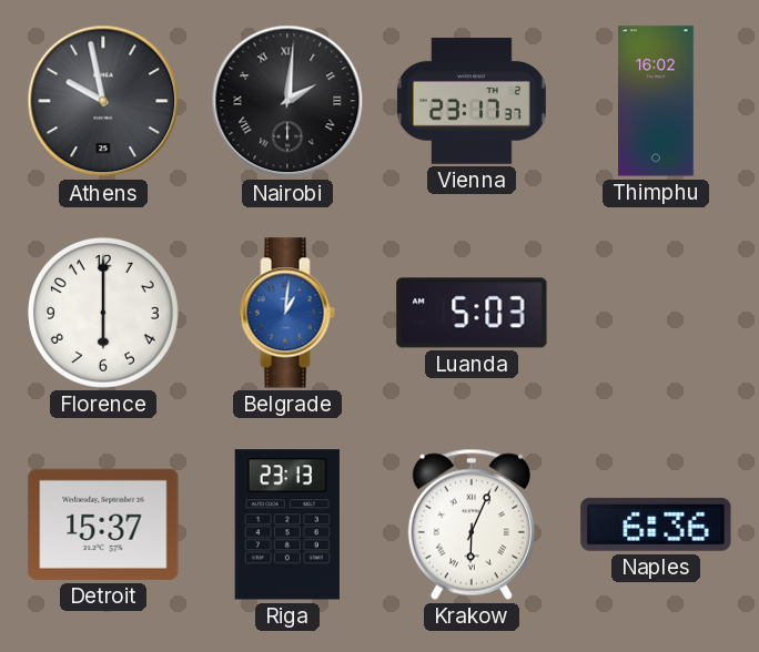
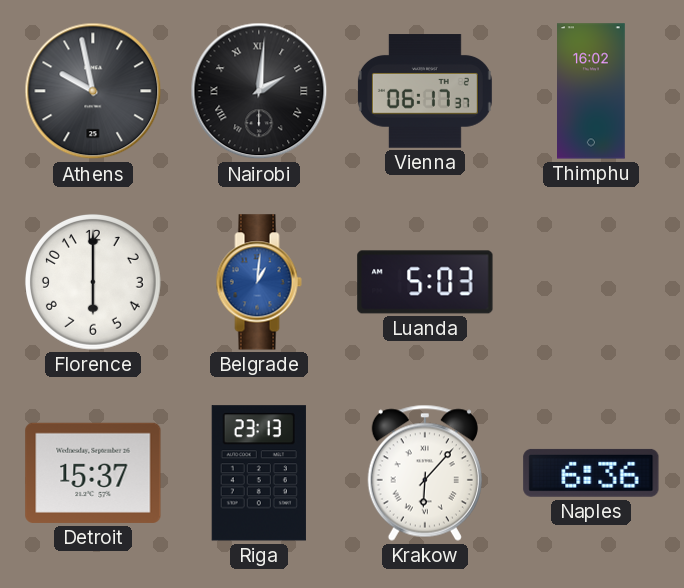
Vienna: 23:17 -> 06:17
Krakow: 6:04 -> 6:07
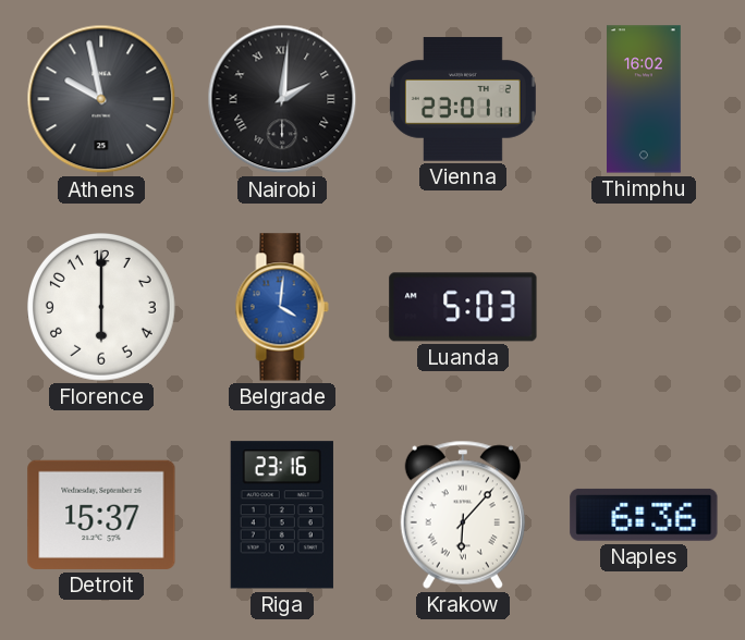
Vienna: 06:17 -> 23:01
Belgrade: 1:01 -> 4:01
Riga: 23:13 -> 23:16
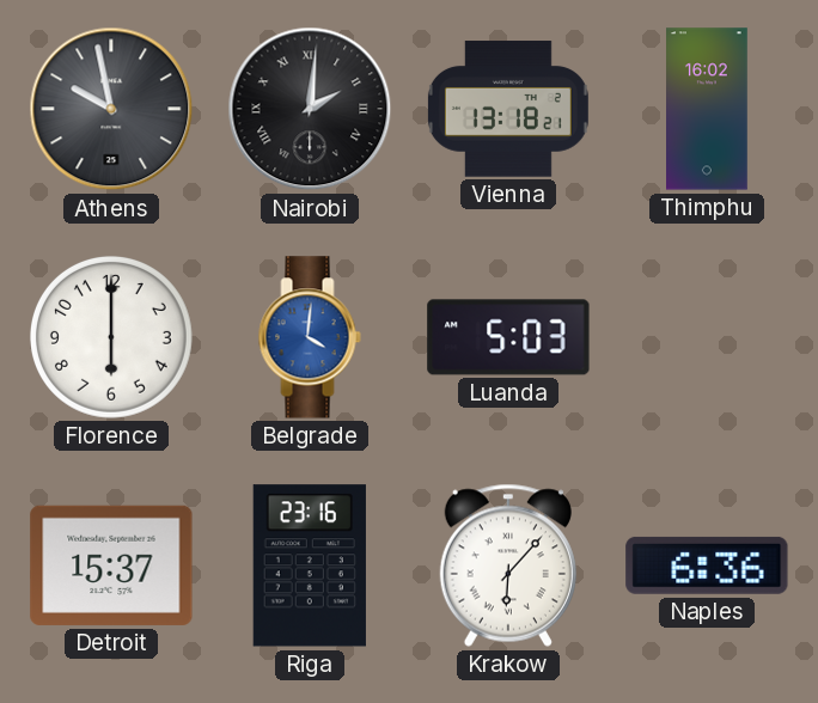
Vienna: 23:01 -> 13:18
